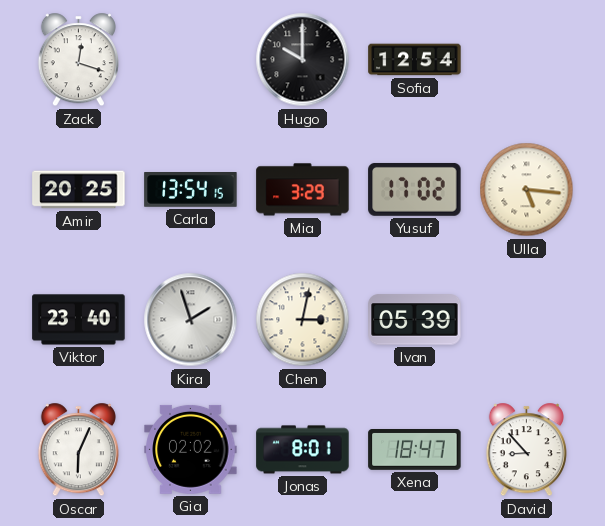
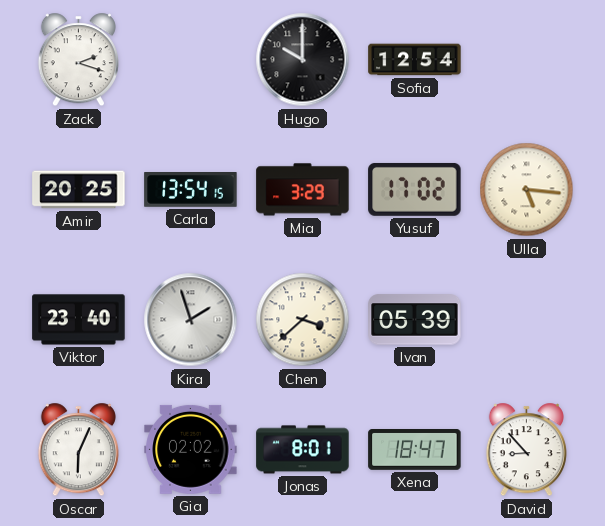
Zack: 12:18 -> 2:18
Chen: 3:02 -> 3:38
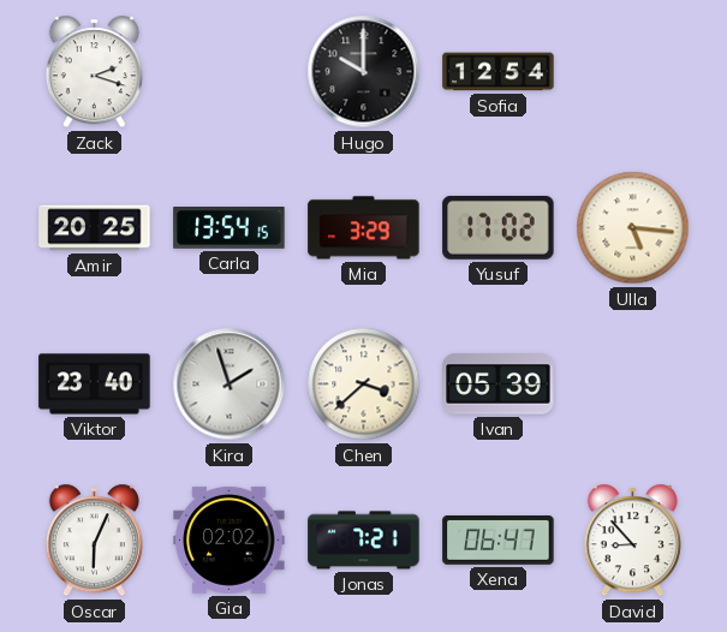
Jonas: 8:01 -> 7:21
Xena: 18:47 -> 06:47
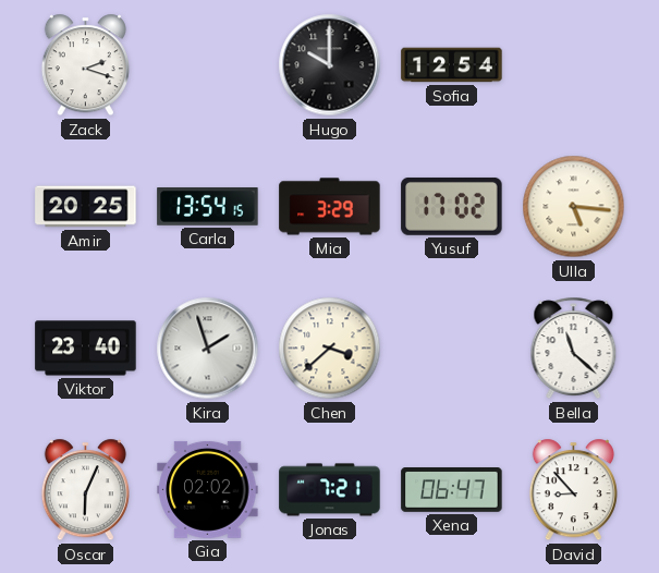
Ivan: 05:39 -> none
Bella: none -> 11:22
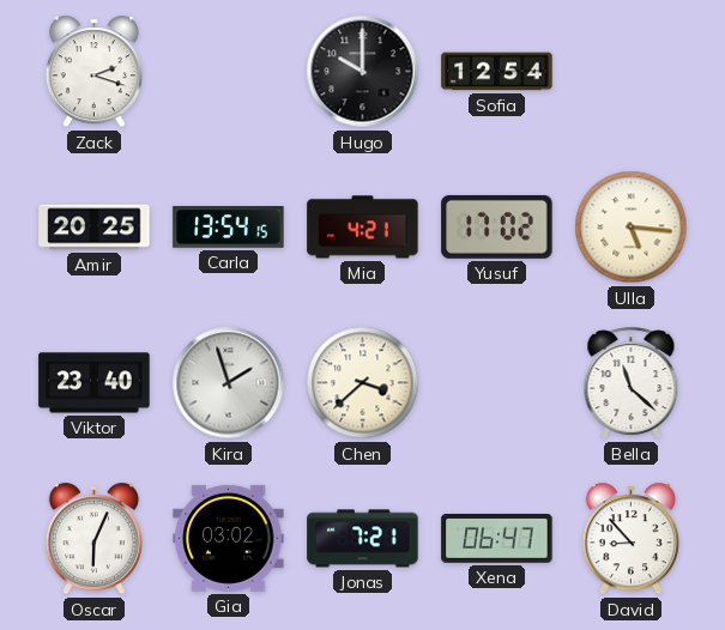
Mia: 3:29 -> 4:21
Gia: 02:02 -> 03:02
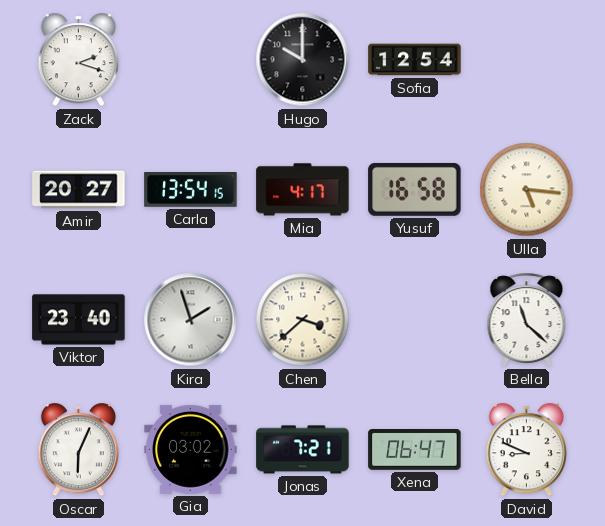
Amir: 20:25 -> 20:27
Mia: 4:21 -> 4:17
Yusuf: 17:02 -> 16:58
David: 8:53 -> 8:49
